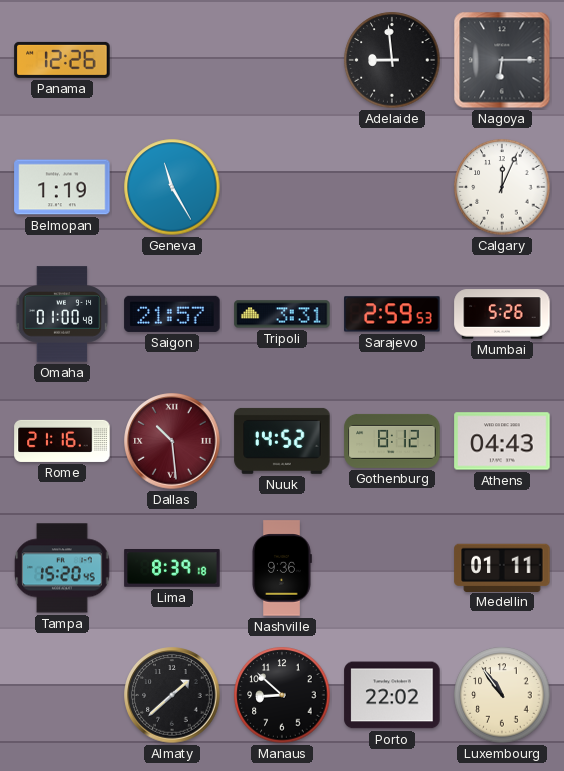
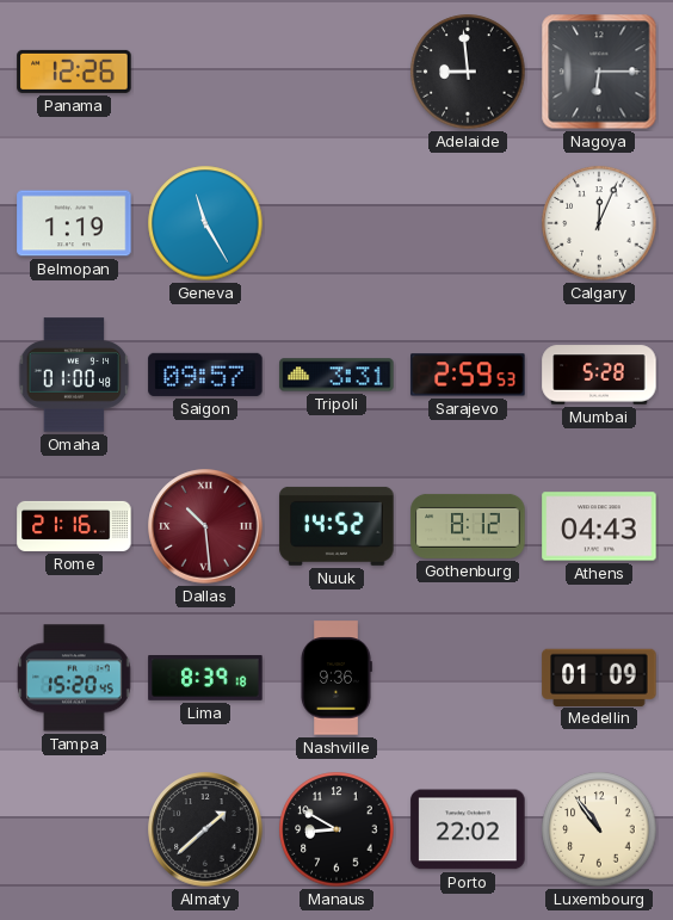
Saigon: 21:57 -> 09:57
Mumbai: 5:26 -> 5:28
Medellin: 01:11 -> 01:09
Manaus: 8:52 -> 8:50
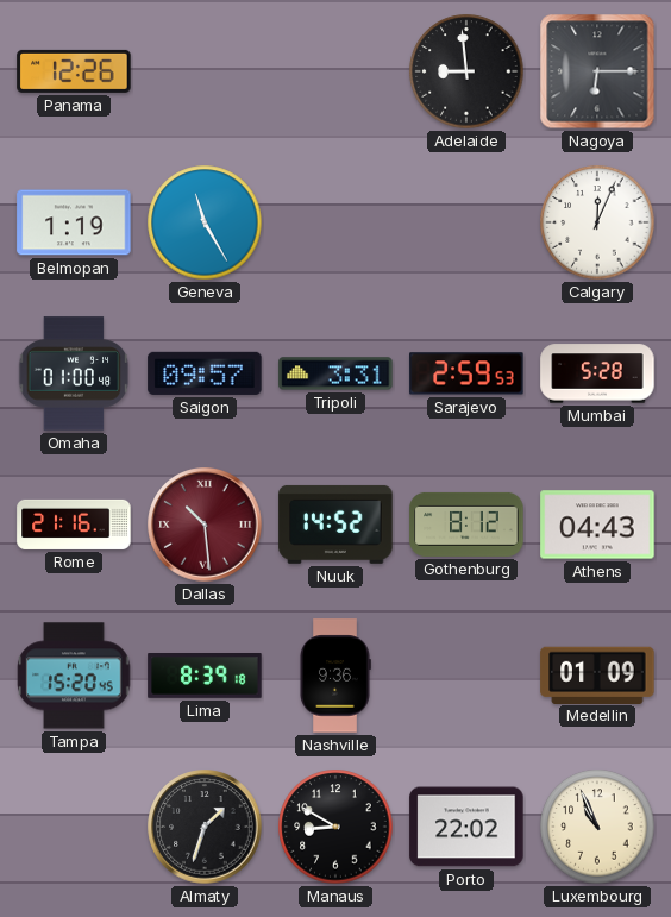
Almaty: 1:38 -> 1:33
Luxembourg: 10:54 -> 10:56
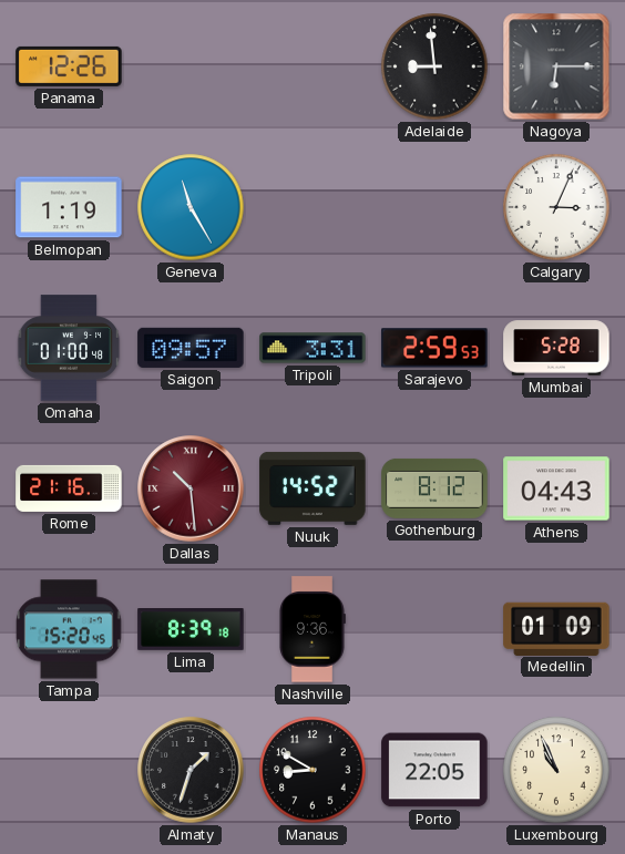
Calgary: 12:04 -> 3:04
Porto: 22:02 -> 22:05
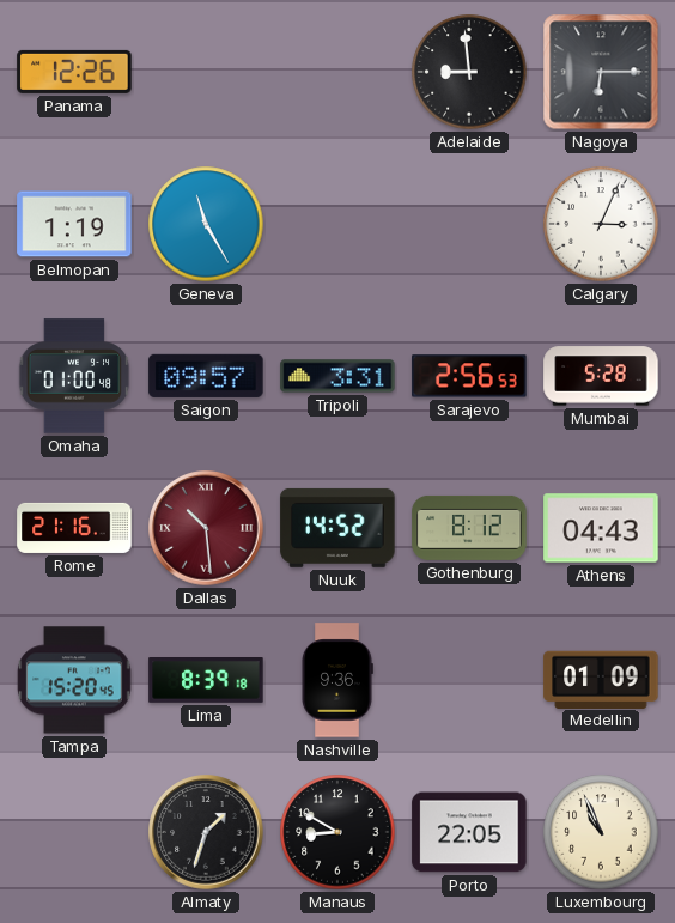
Sarajevo: 2:59 -> 2:56
